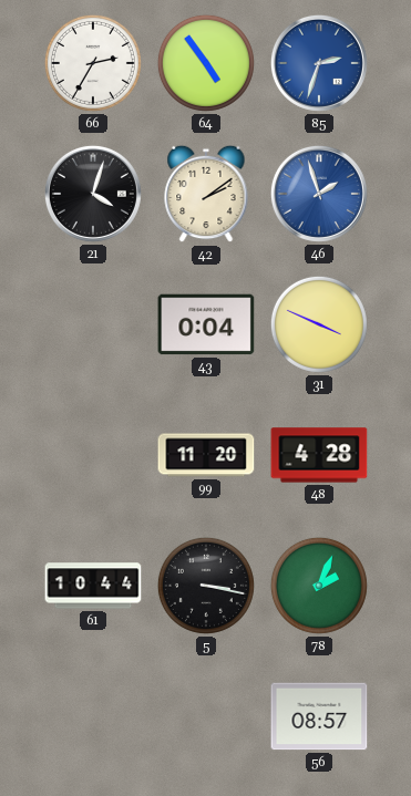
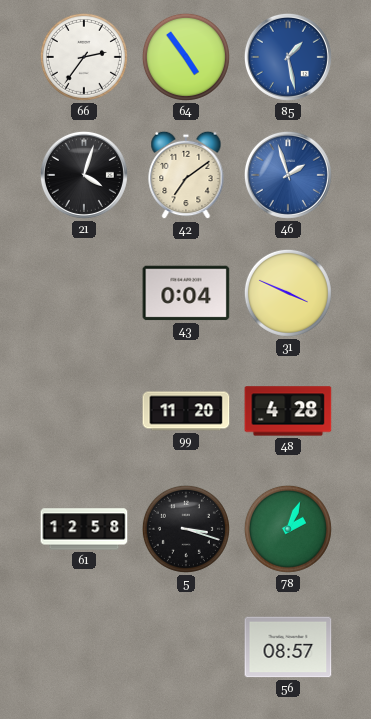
66: 2:35 -> 2:36
85: 2:33 -> 1:28
42: 2:09 -> 7:09
61: 10:44 -> 12:58
5: 3:17 -> 3:18
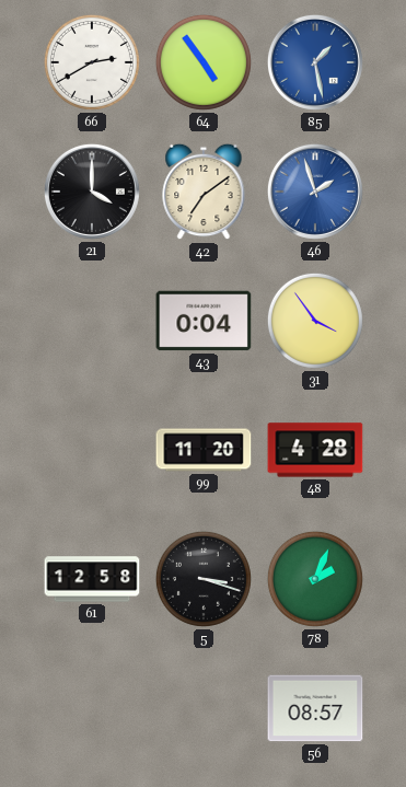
66: 2:36 -> 2:40
21: 4:03 -> 4:00
31: 3:49 -> 3:54
